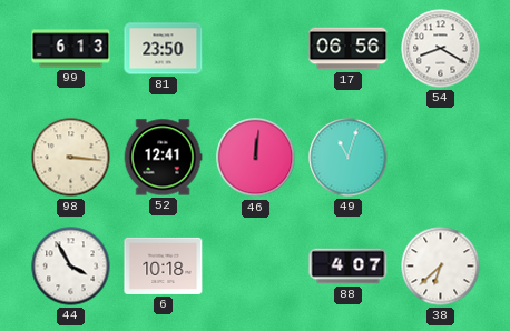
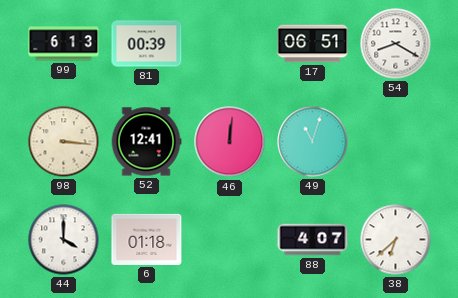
81: 23:50 -> 00:39
17: 06:56 -> 06:51
44: 3:55 -> 4:00
6: 10:18 -> 01:18
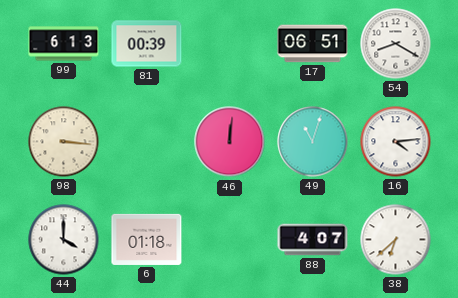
52: 12:41 -> none
16: none -> 4:14
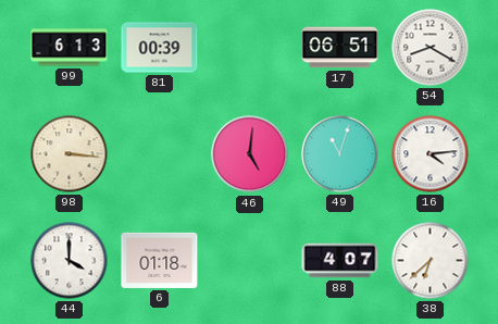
46: 12:01 -> 5:01
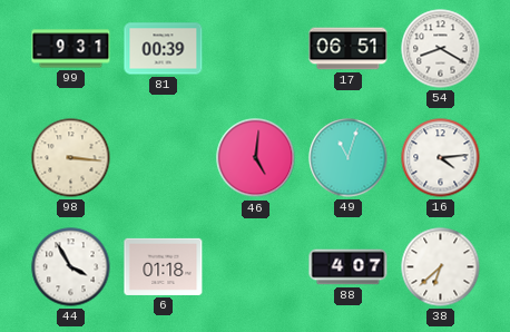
99: 6:13 -> 9:31
44: 4:00 -> 3:55
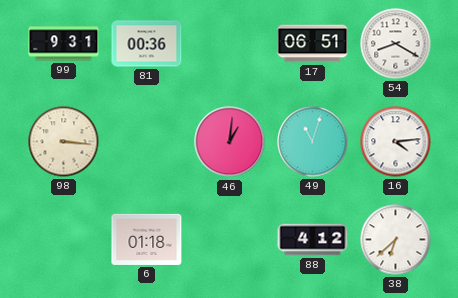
81: 00:39 -> 00:36
46: 5:01 -> 1:01
44: 3:55 -> none
88: 4:07 -> 4:12
